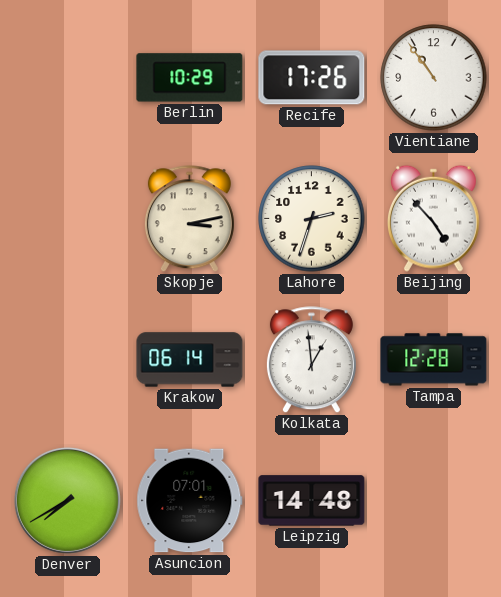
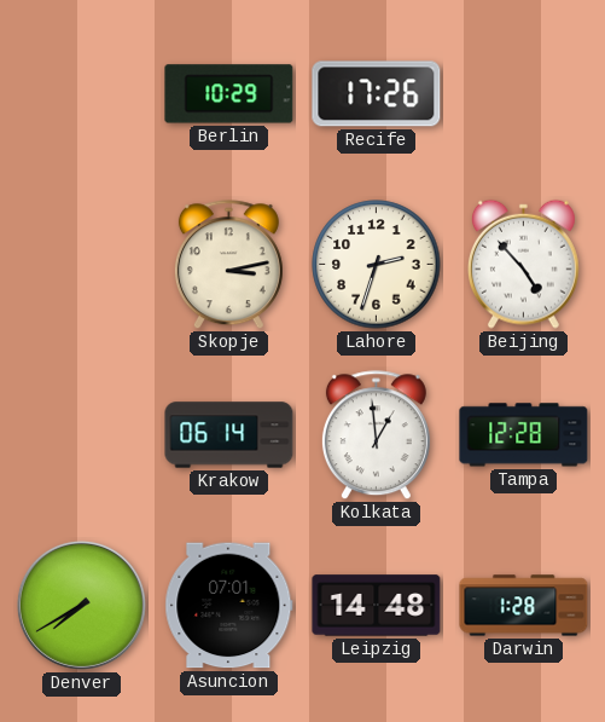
Vientiane: 10:54 -> none
Darwin: none -> 1:28
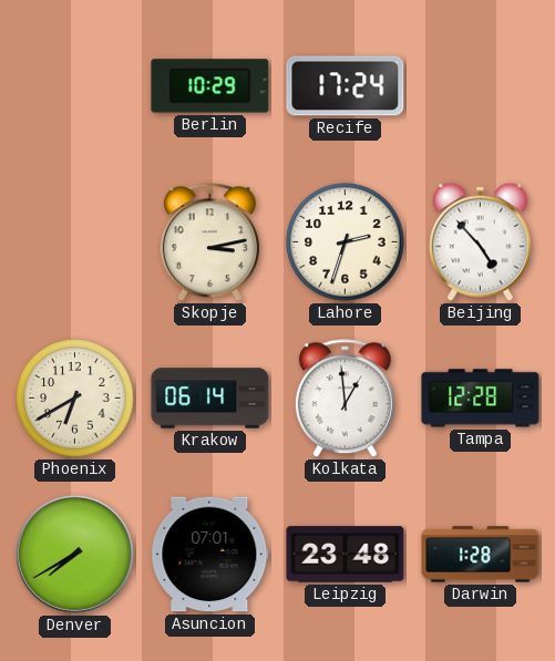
Recife: 17:26 -> 17:24
Phoenix: none -> 6:40
Leipzig: 14:48 -> 23:48
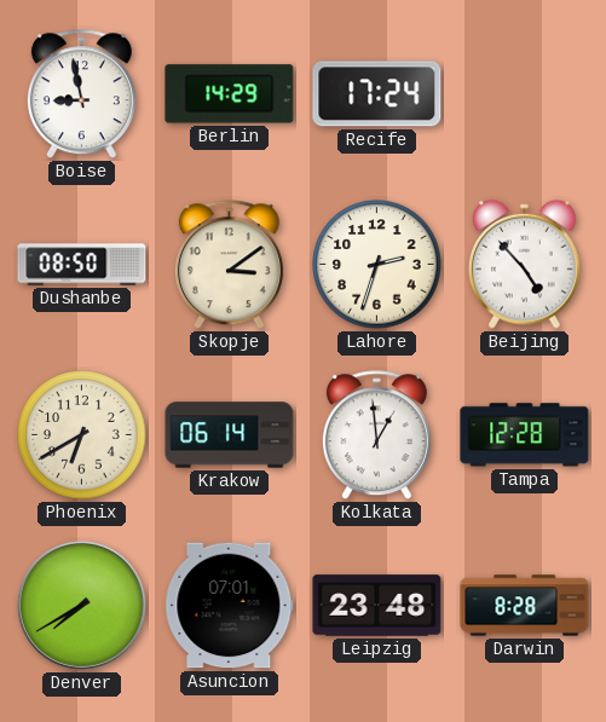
Boise: none -> 8:58
Berlin: 10:29 -> 14:29
Dushanbe: none -> 08:50
Skopje: 3:13 -> 3:09
Darwin: 1:28 -> 8:28
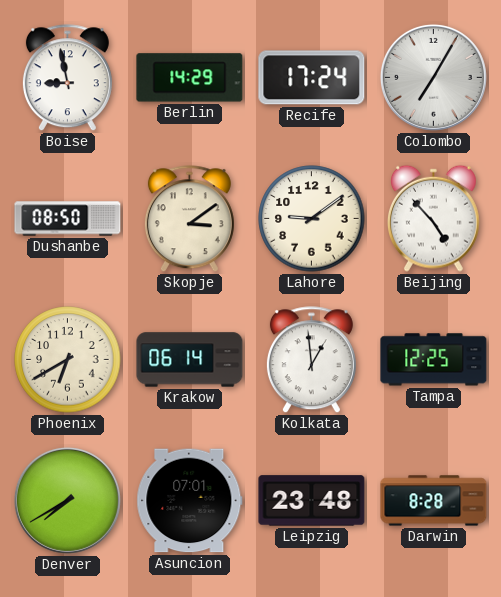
Colombo: none -> 7:05
Lahore: 2:33 -> 9:09
Tampa: 12:28 -> 12:25
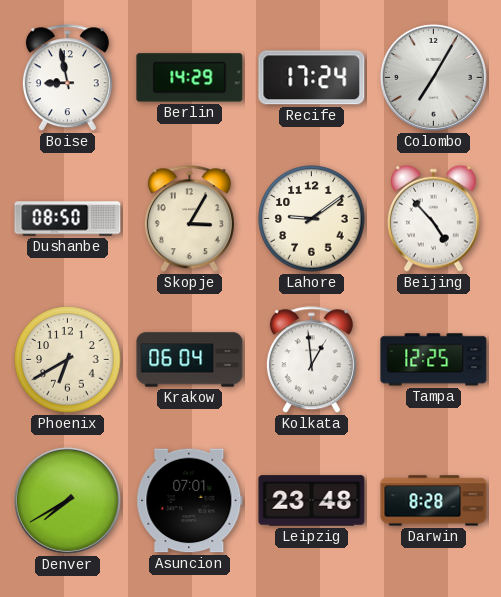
Skopje: 3:09 -> 3:05
Krakow: 06:14 -> 06:04
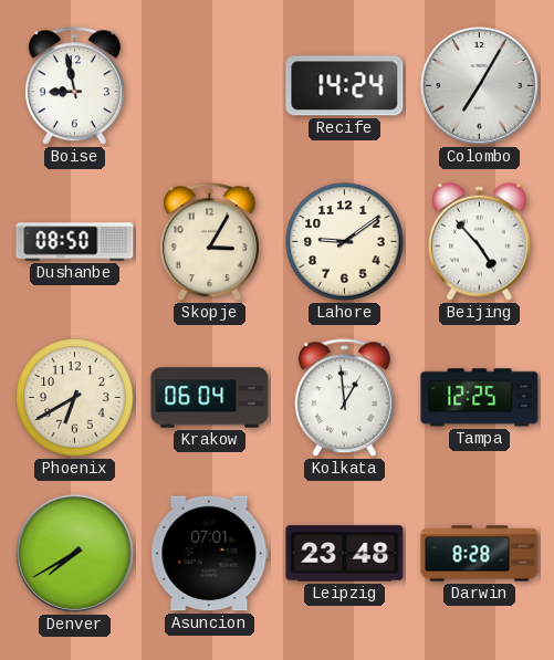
Berlin: 14:29 -> none
Recife: 17:24 -> 14:24
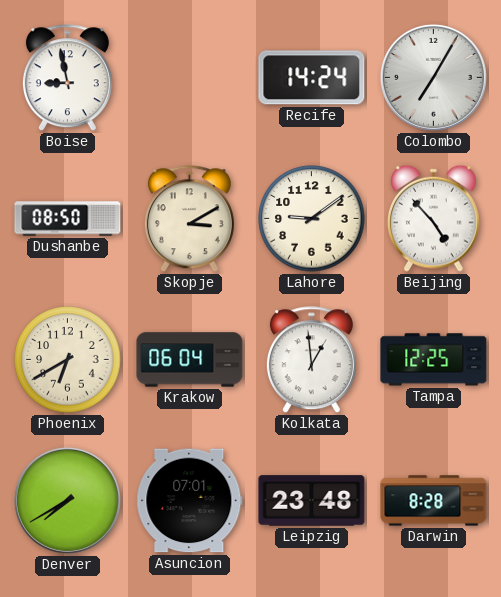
Skopje: 3:05 -> 3:10
